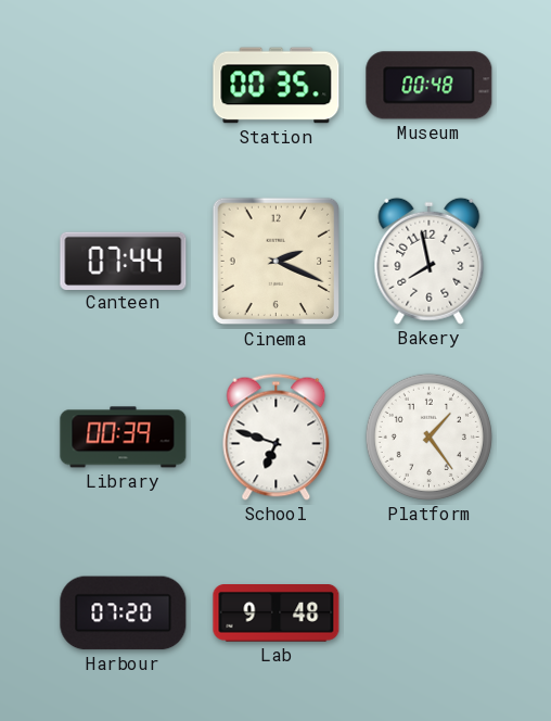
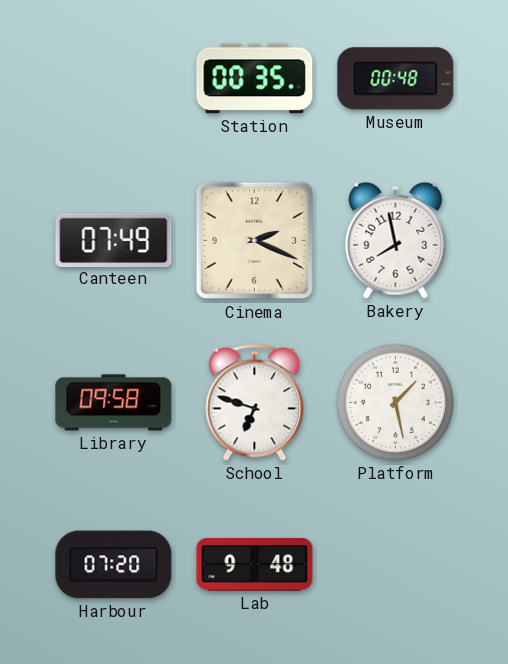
Canteen: 07:44 -> 07:49
Library: 00:39 -> 09:58
Platform: 1:24 -> 1:28
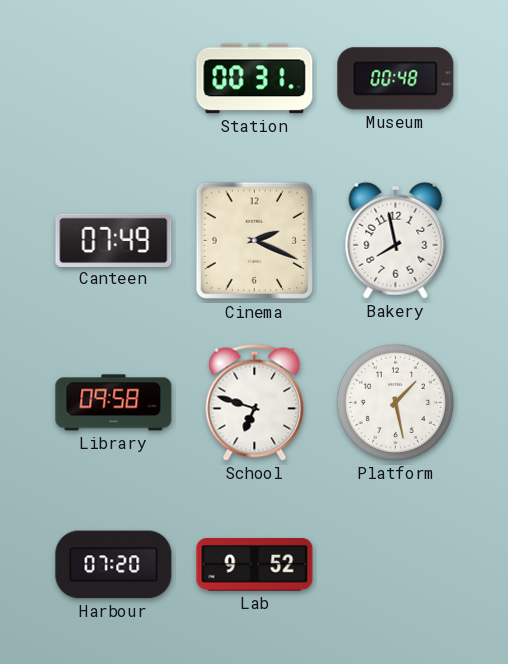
Station: 00:35 -> 00:31
Lab: 9:48 -> 9:52
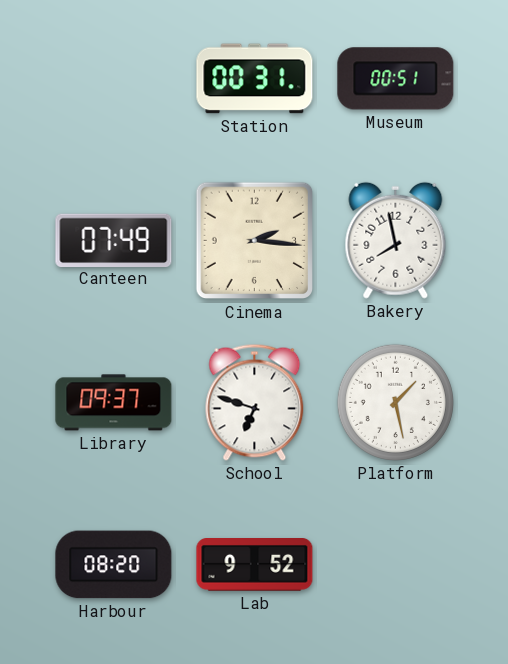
Museum: 00:48 -> 00:51
Cinema: 2:19 -> 2:16
Library: 09:58 -> 09:37
Harbour: 07:20 -> 08:20
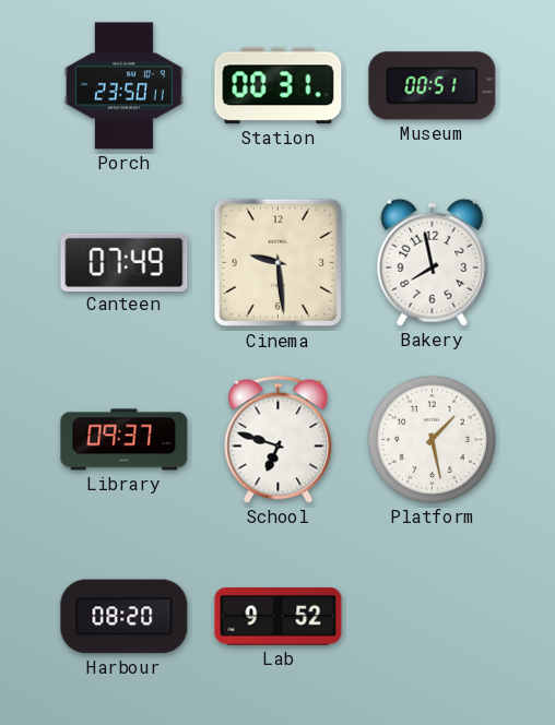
Porch: none -> 23:50
Cinema: 2:16 -> 9:29
